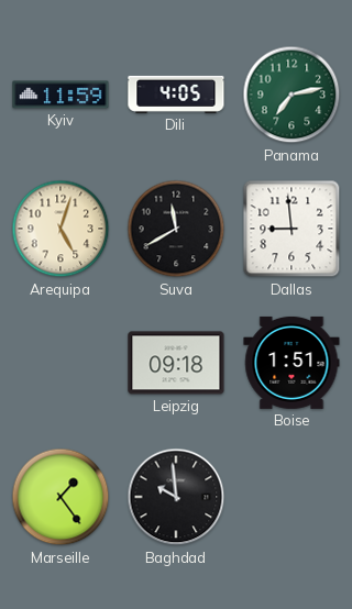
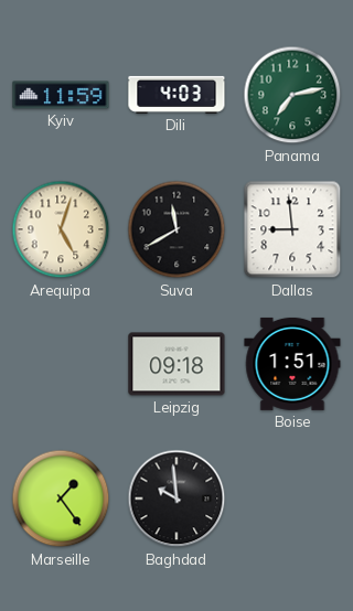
Dili: 4:05 -> 4:03
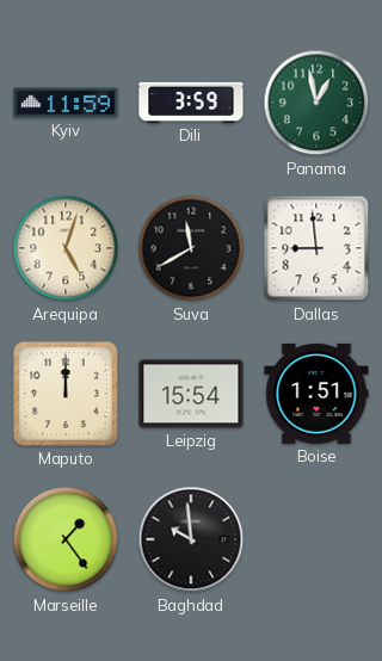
Dili: 4:03 -> 3:59
Panama: 7:13 -> 12:58
Maputo: none -> 12:00
Leipzig: 09:18 -> 15:54
